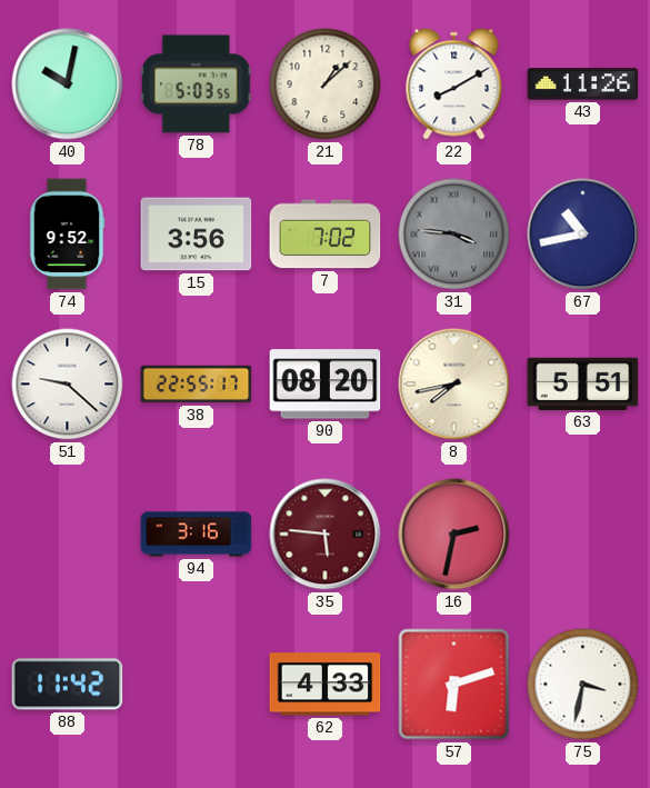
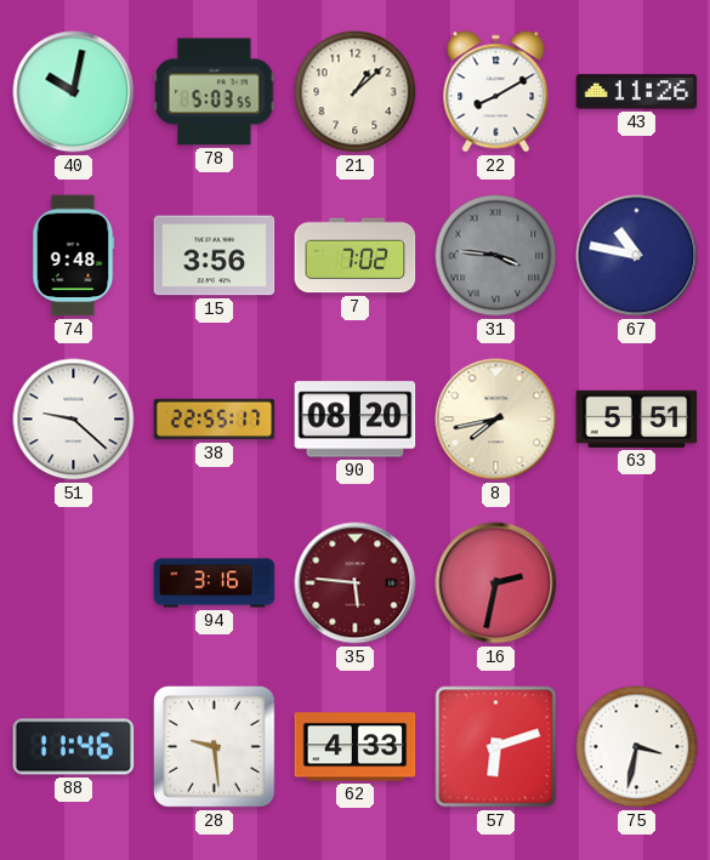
74: 9:52 -> 9:48
67: 10:43 -> 10:47
88: 11:42 -> 11:46
28: none -> 9:29
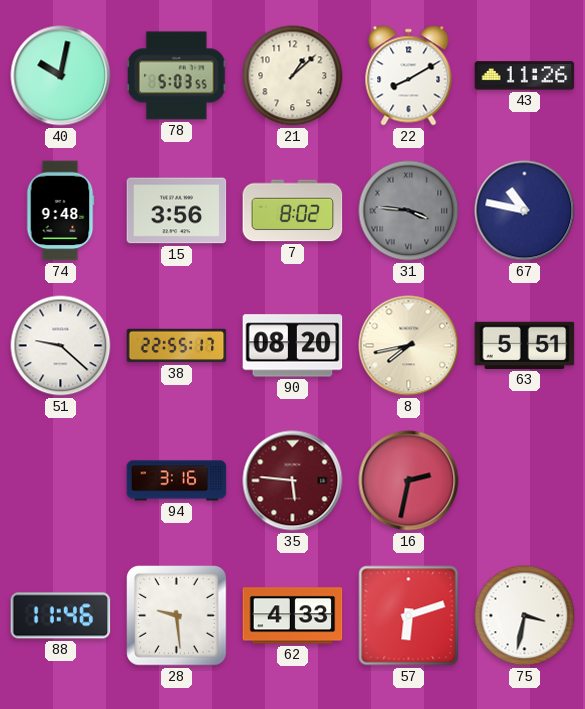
7: 7:02 -> 8:02
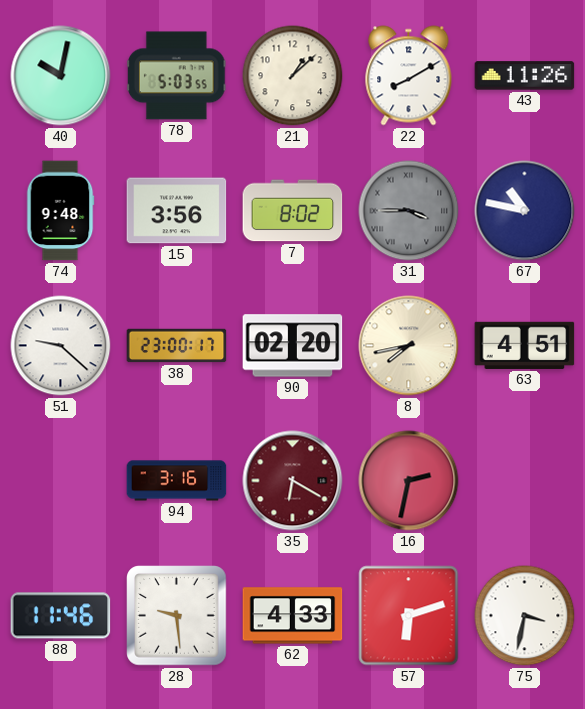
31: 3:46 -> 3:45
38: 22:55 -> 23:00
90: 08:20 -> 02:20
63: 5:51 -> 4:51
35: 5:46 -> 6:20
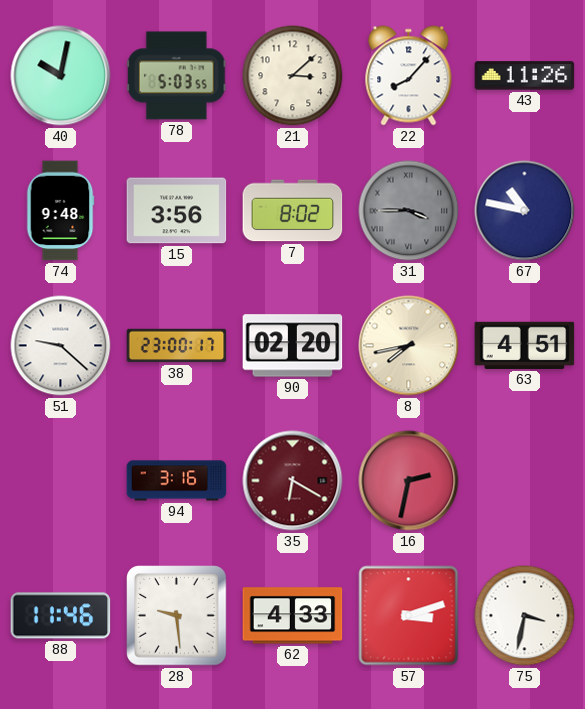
21: 1:08 -> 3:08
22: 8:10 -> 8:07
57: 6:12 -> 3:12
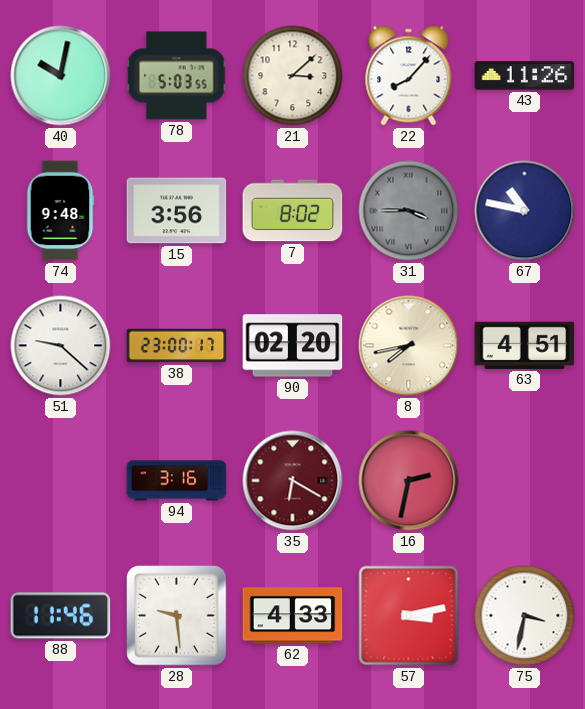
57: 3:12 -> 3:13
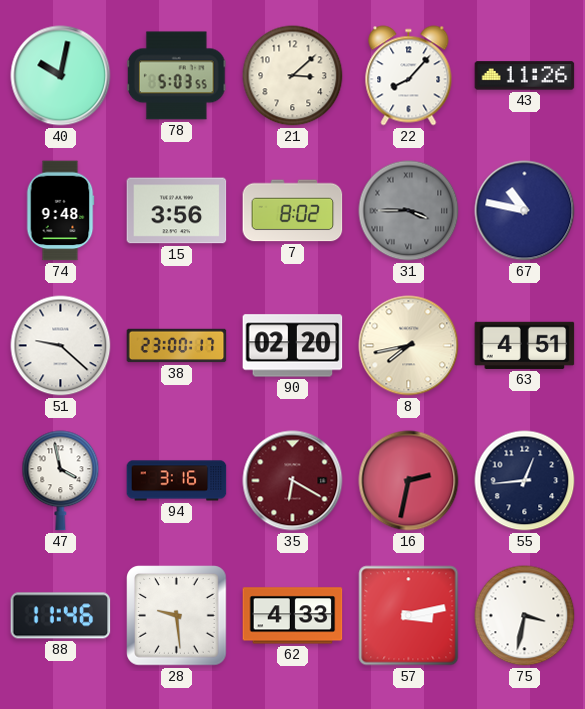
47: none -> 3:58
55: none -> 12:44
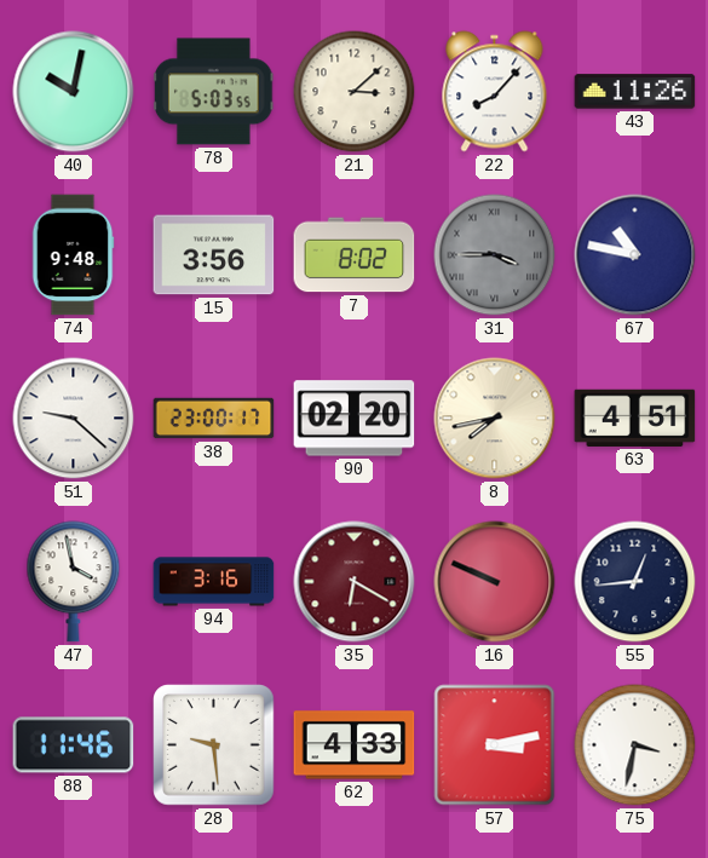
16: 2:32 -> 9:49
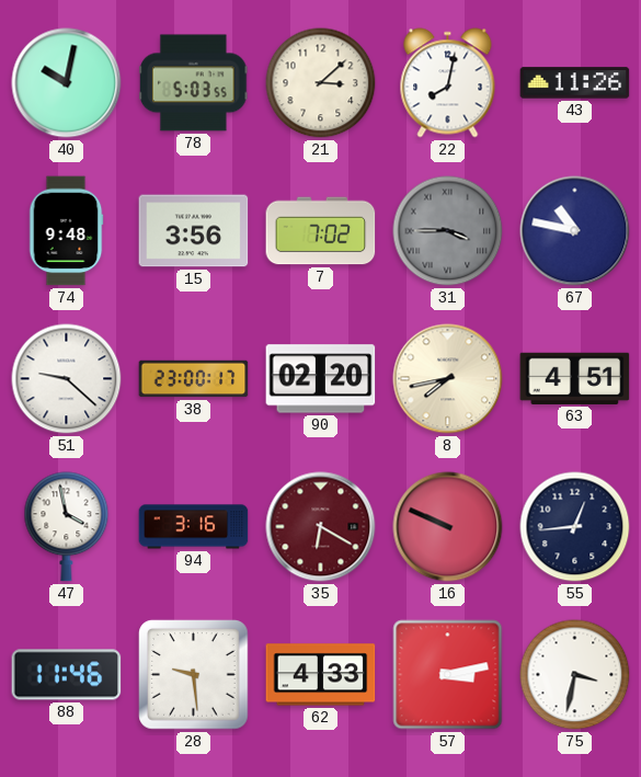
22: 8:07 -> 8:02
7: 8:02 -> 7:02
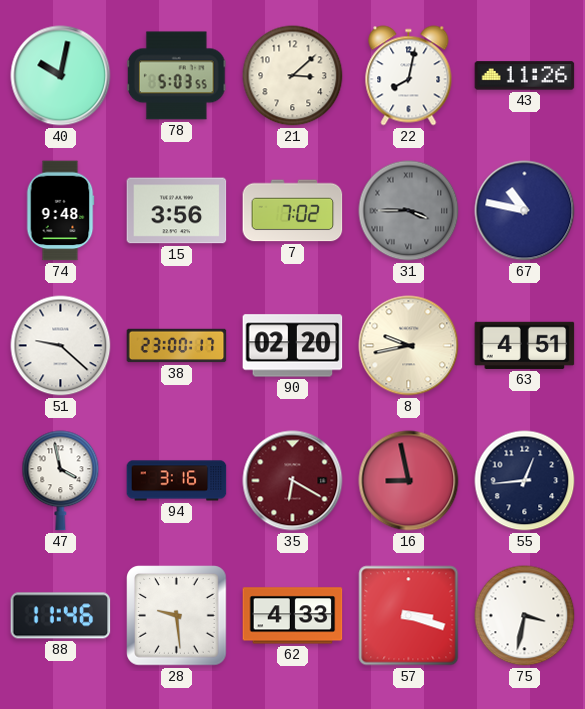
8: 7:43 -> 9:43
16: 9:49 -> 8:58
57: 3:13 -> 3:18
